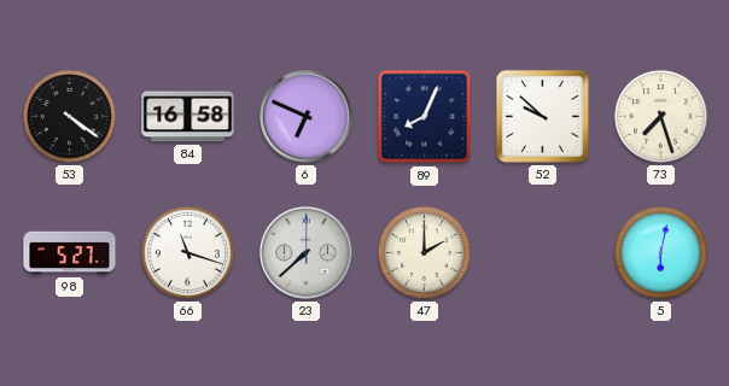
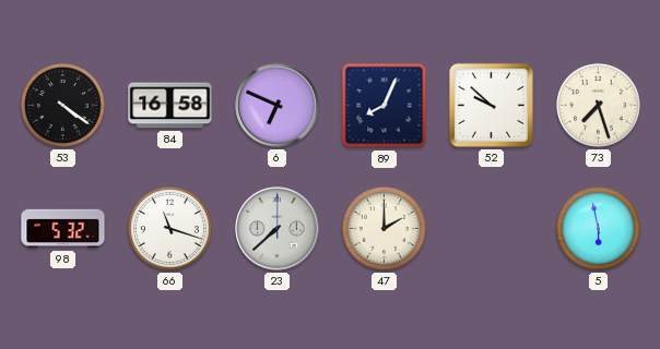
98: 5:27 -> 5:32
5: 6:02 -> 5:58
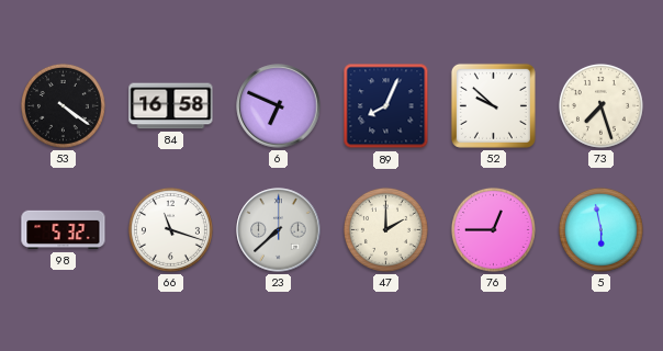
76: none -> 12:45
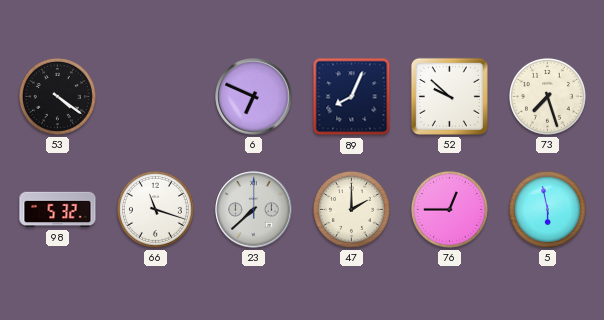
84: 16:58 -> none
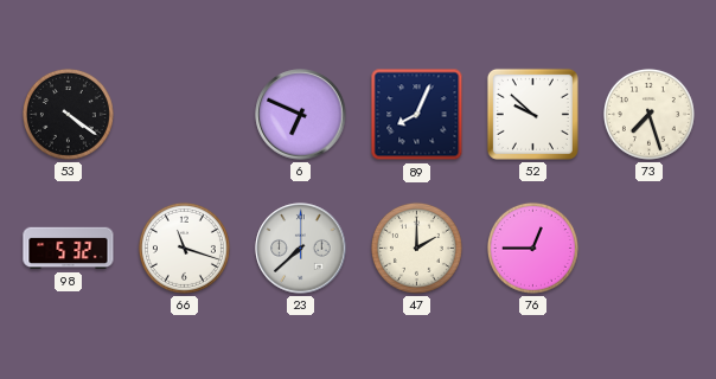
5: 5:58 -> none
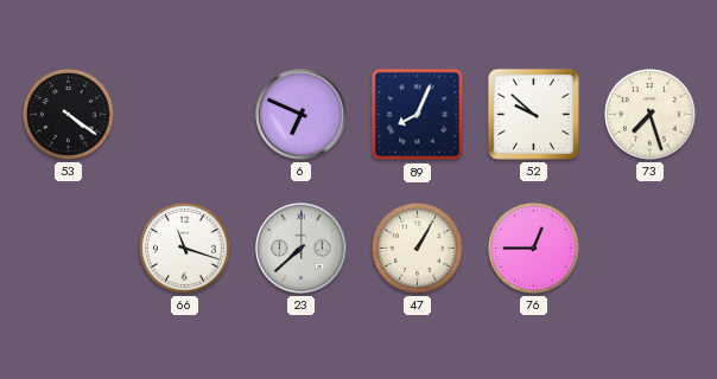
98: 5:32 -> none
47: 2:00 -> 1:05
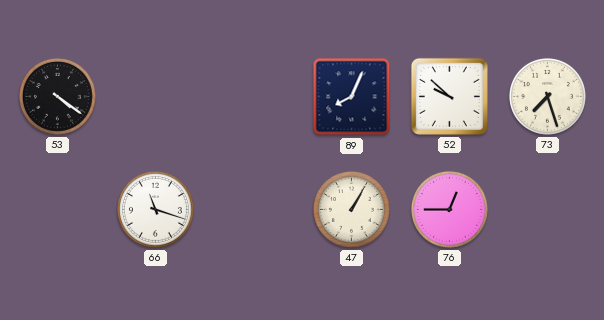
6: 6:49 -> none
23: 7:38 -> none
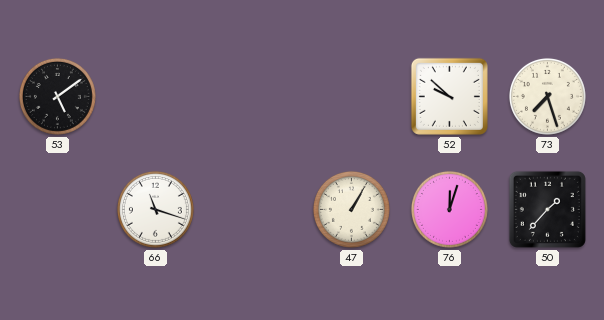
53: 4:21 -> 5:09
89: 8:04 -> none
76: 12:45 -> 12:03
50: none -> 1:37
